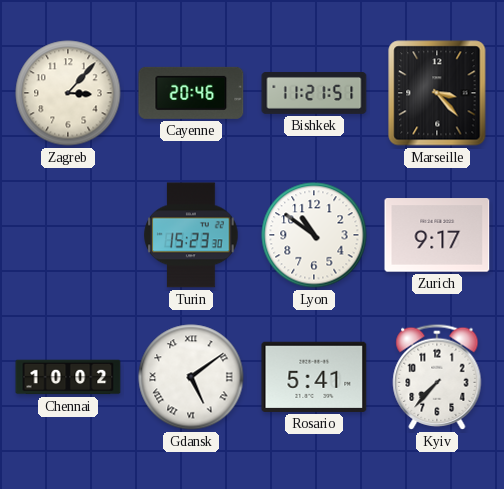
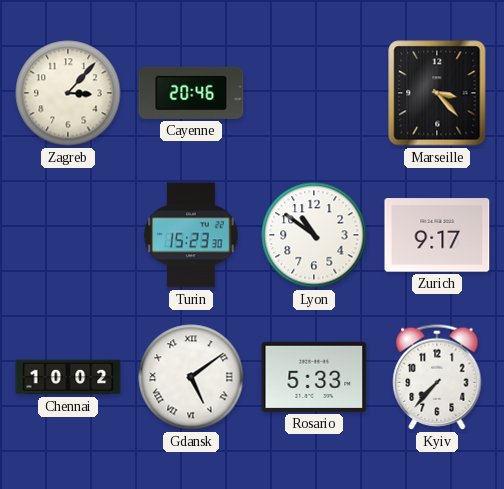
Bishkek: 11:21 -> none
Rosario: 5:41 -> 5:33
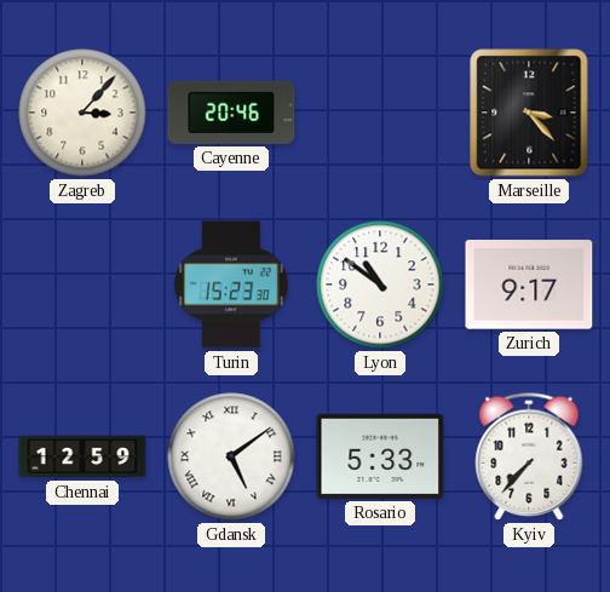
Chennai: 10:02 -> 12:59
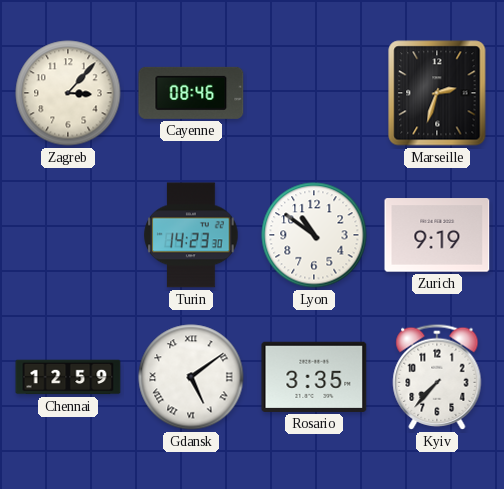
Cayenne: 20:46 -> 08:46
Marseille: 3:23 -> 2:33
Turin: 15:23 -> 14:23
Zurich: 9:17 -> 9:19
Rosario: 5:33 -> 3:35
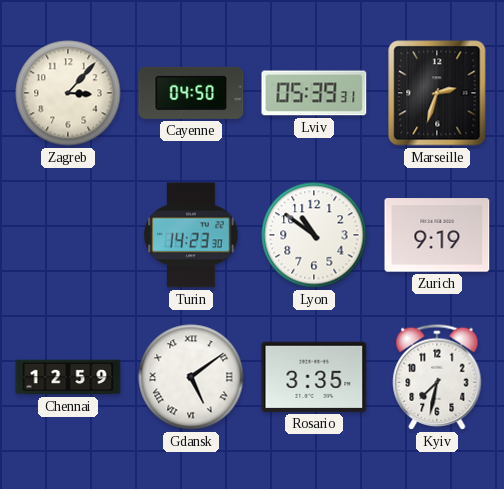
Cayenne: 08:46 -> 04:50
Lviv: none -> 05:39
Kyiv: 7:37 -> 7:32
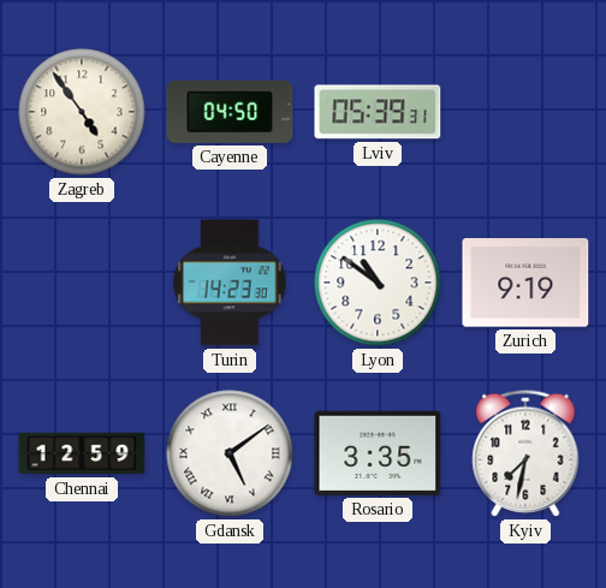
Zagreb: 3:07 -> 4:54
Marseille: 2:33 -> none
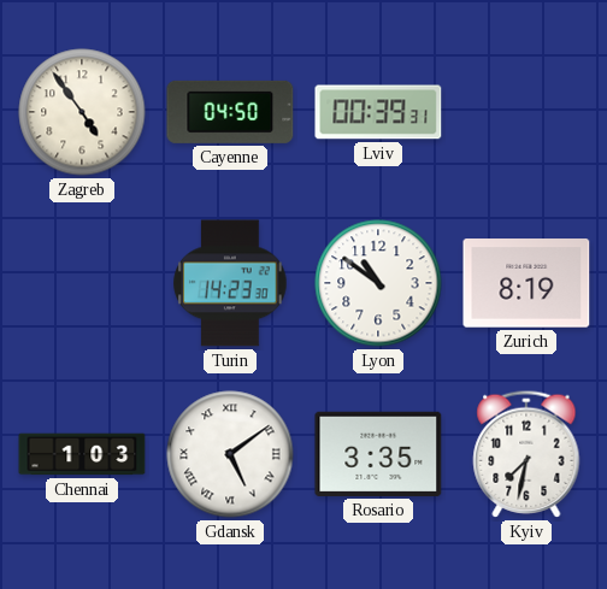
Lviv: 05:39 -> 00:39
Zurich: 9:19 -> 8:19
Chennai: 12:59 -> 1:03
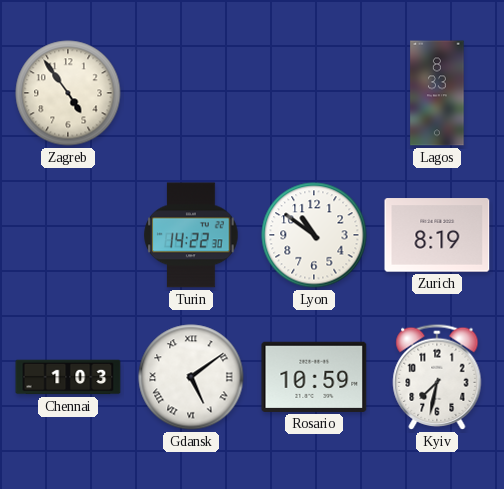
Cayenne: 04:50 -> none
Lviv: 00:39 -> none
Lagos: none -> 8:33
Turin: 14:23 -> 14:22
Rosario: 3:35 -> 10:59
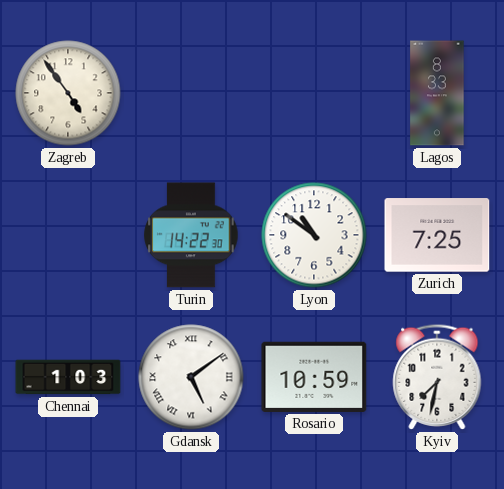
Zurich: 8:19 -> 7:25
